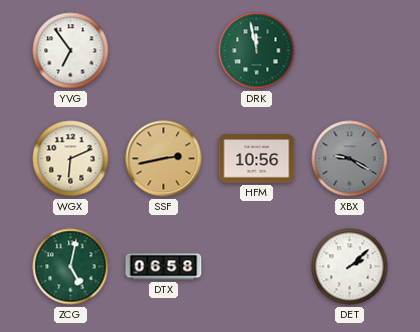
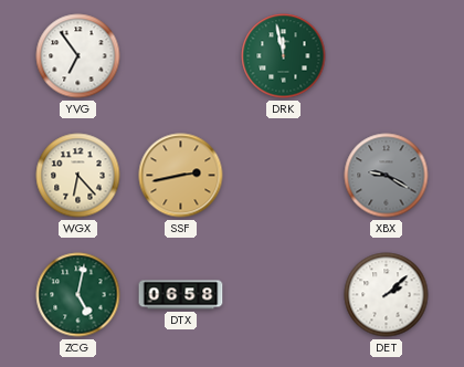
WGX: 6:11 -> 6:23
HFM: 10:56 -> none
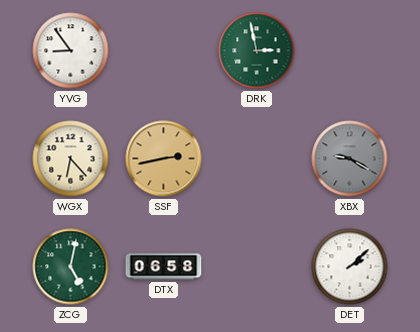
YVG: 6:54 -> 8:54
DRK: 11:58 -> 2:58
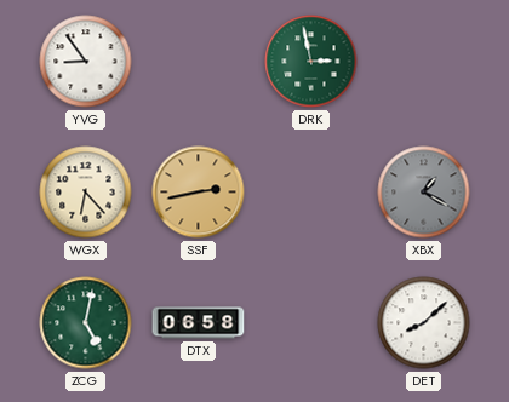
XBX: 9:20 -> 1:20
DET: 2:08 -> 8:08
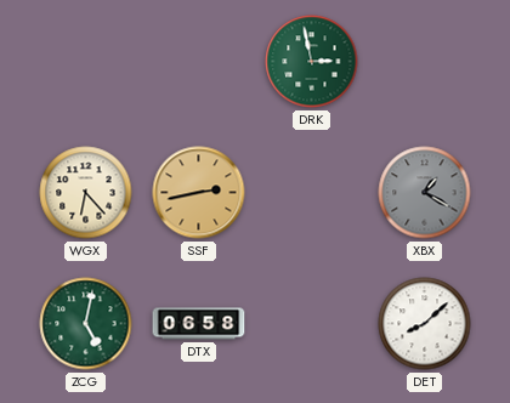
YVG: 8:54 -> none
